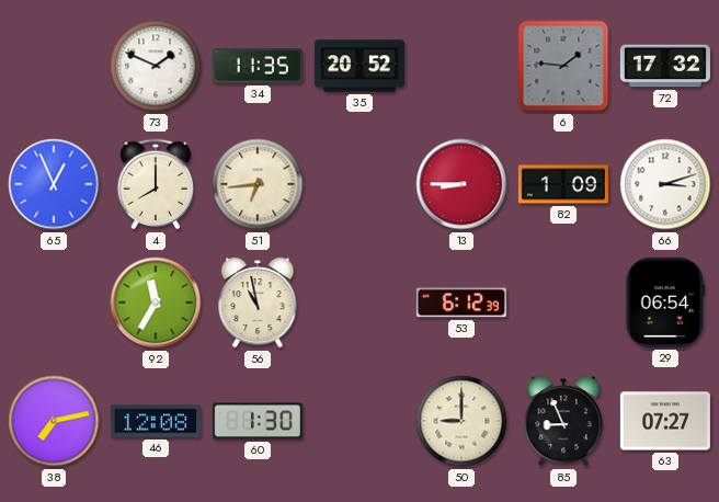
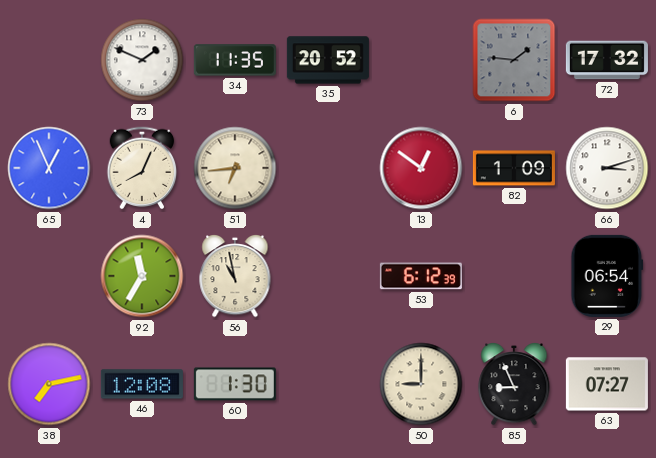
4: 8:00 -> 8:04
13: 8:45 -> 12:51
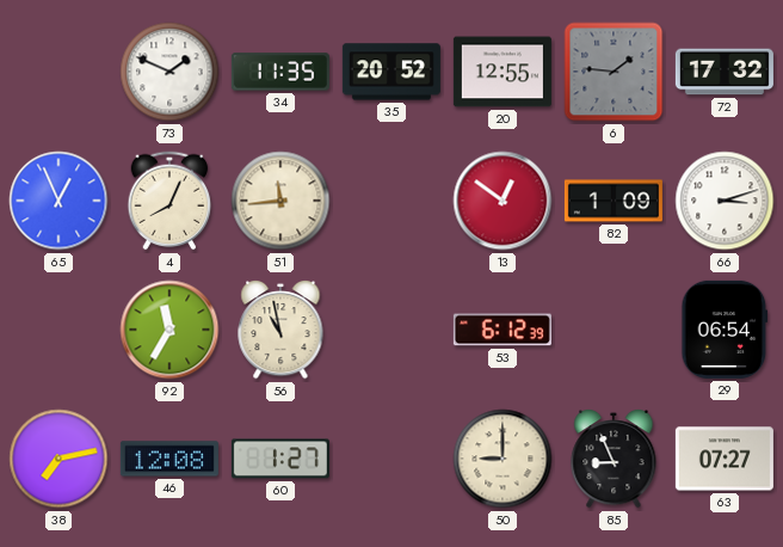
20: none -> 12:55
51: 6:44 -> 11:44
60: 1:30 -> 1:27
